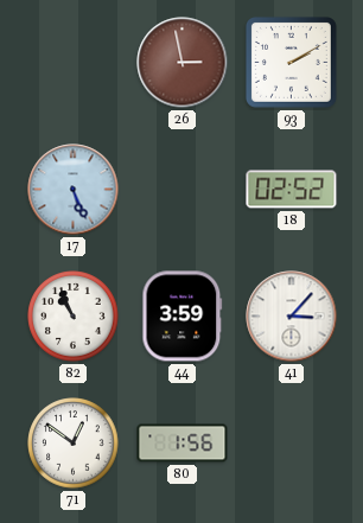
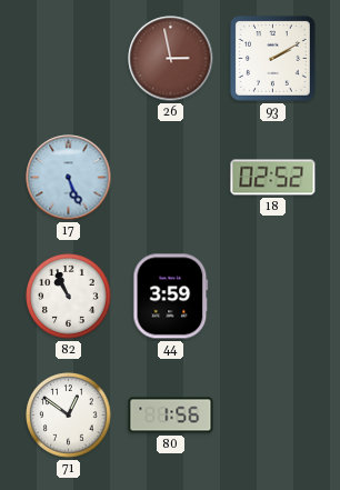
41: 3:07 -> none
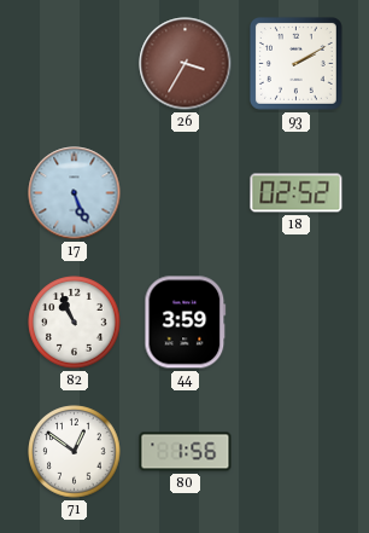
26: 2:58 -> 3:35
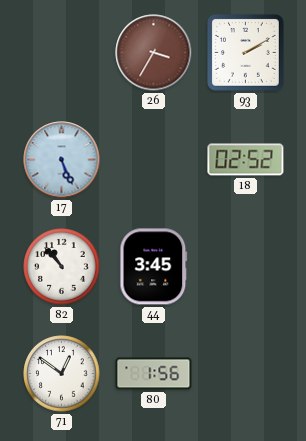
82: 10:56 -> 10:53
44: 3:59 -> 3:45
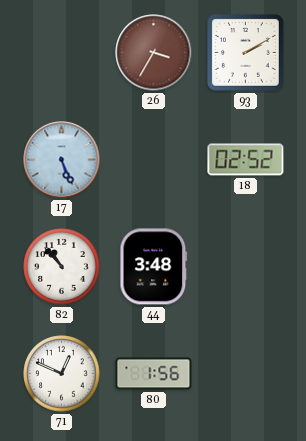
44: 3:45 -> 3:48
71: 12:51 -> 12:49
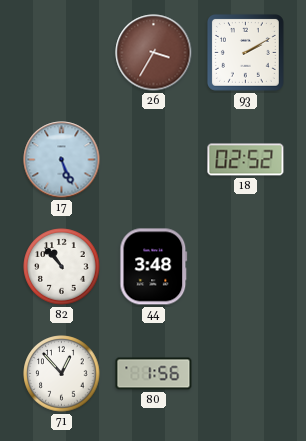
71: 12:49 -> 12:53
